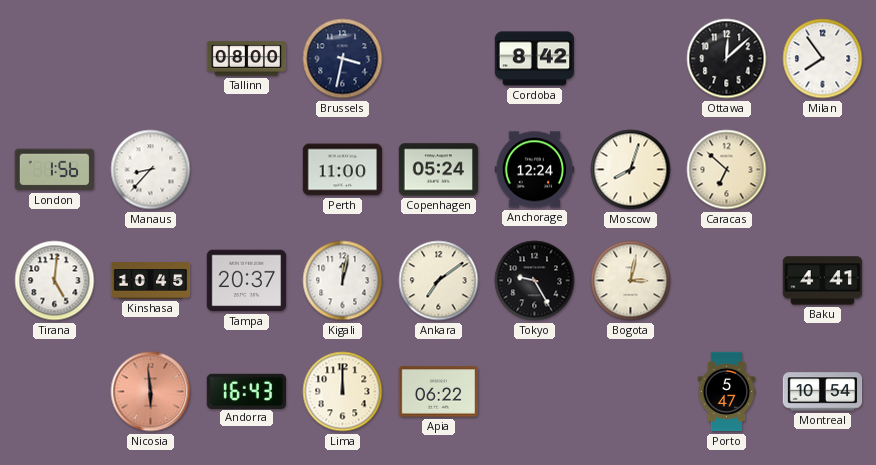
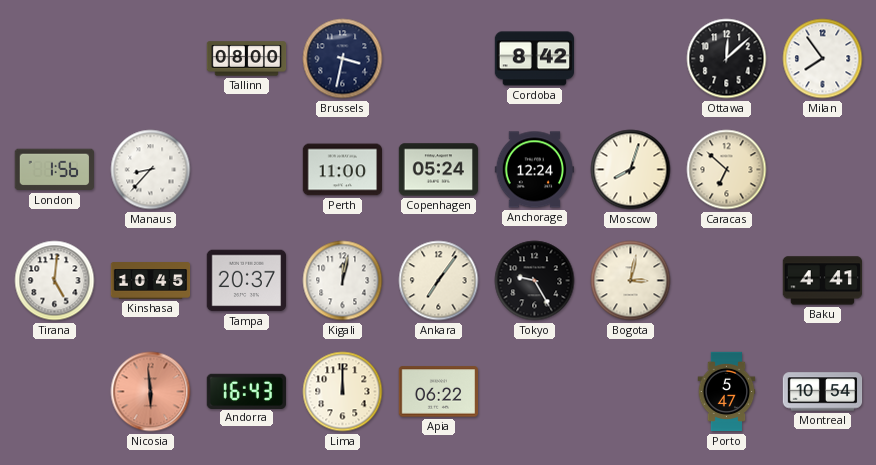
Ankara: 7:09 -> 7:06
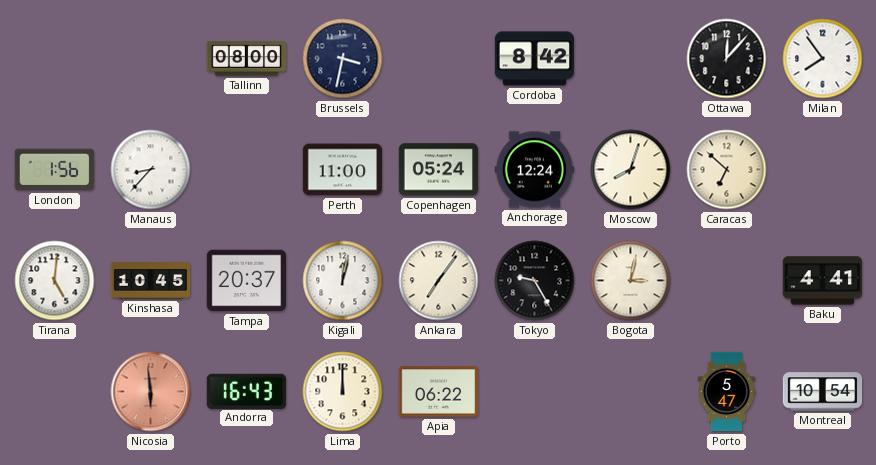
Ottawa: 12:08 -> 12:07
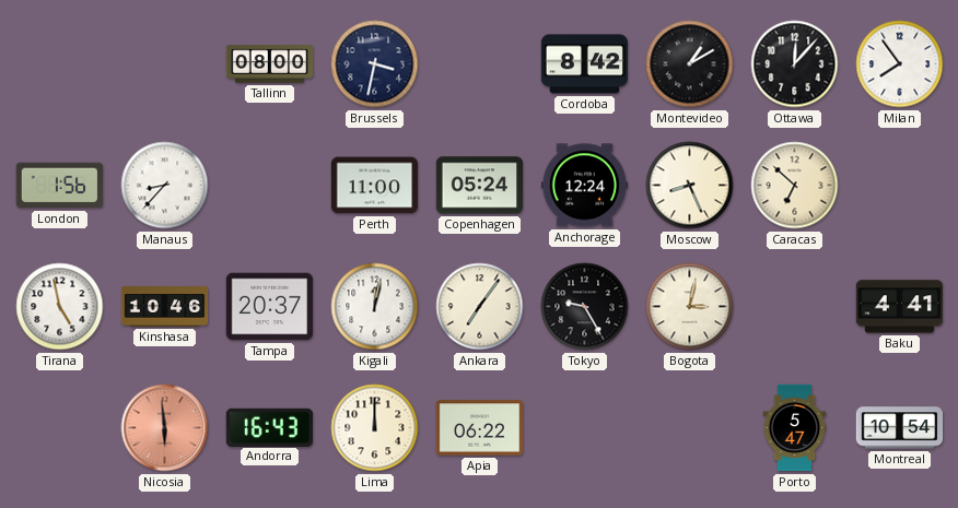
Montevideo: none -> 1:10
Moscow: 8:03 -> 8:26
Tirana: 5:01 -> 4:58
Kinshasa: 10:45 -> 10:46
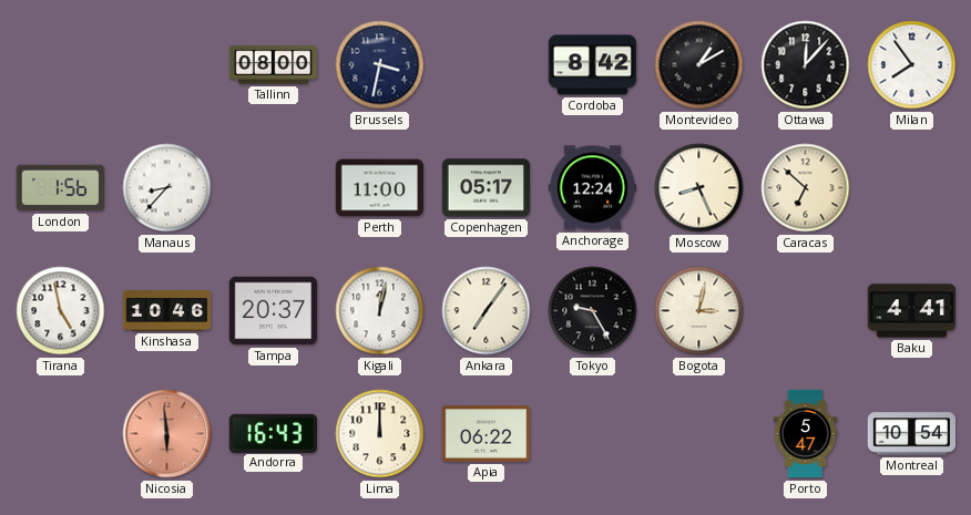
Copenhagen: 05:24 -> 05:17
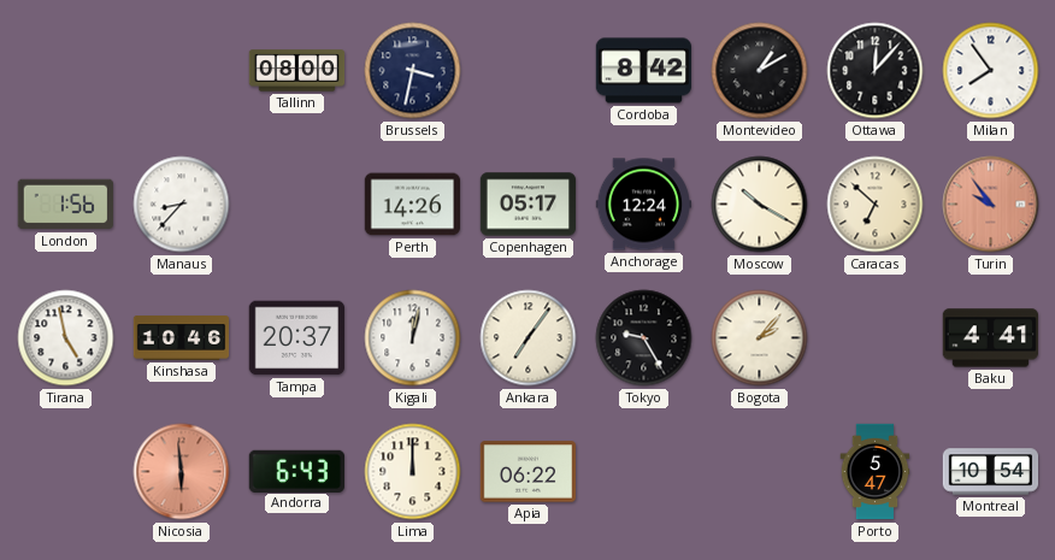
Perth: 11:00 -> 14:26
Moscow: 8:26 -> 10:20
Turin: none -> 9:54
Bogota: 3:02 -> 2:07
Andorra: 16:43 -> 6:43
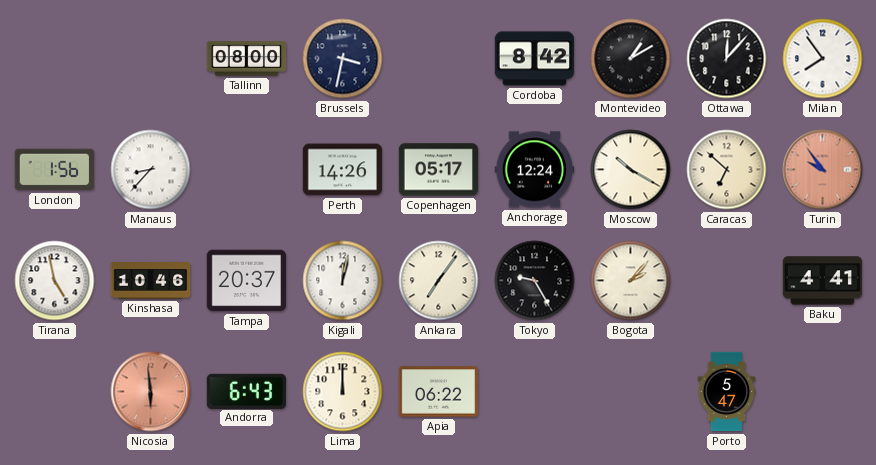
Montreal: 10:54 -> none
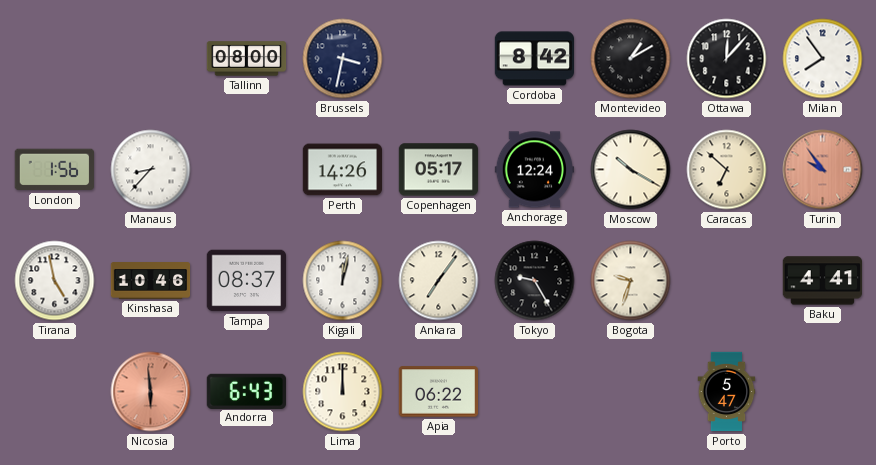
Tampa: 20:37 -> 08:37
Bogota: 2:07 -> 9:33
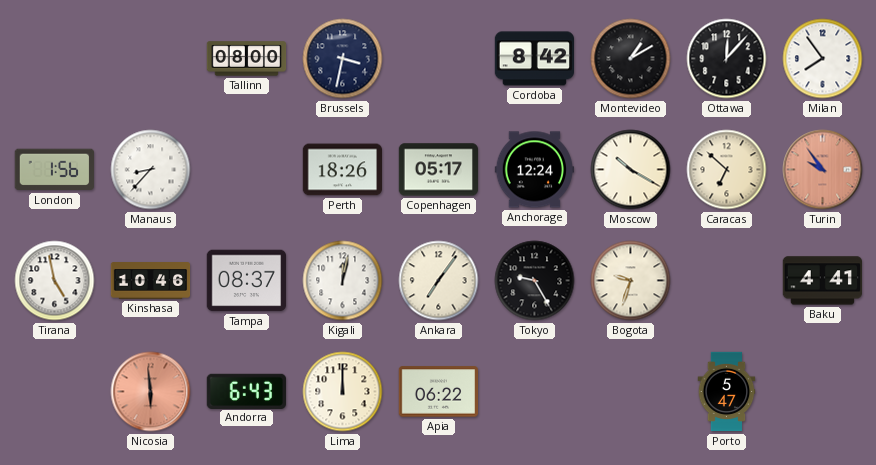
Perth: 14:26 -> 18:26
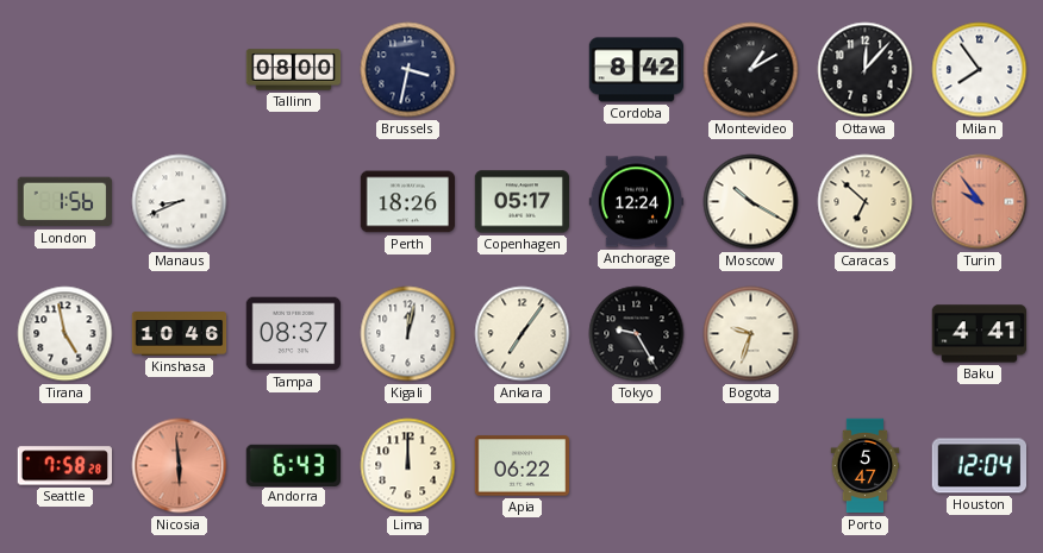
Manaus: 8:37 -> 8:41
Seattle: none -> 7:58
Houston: none -> 12:04
